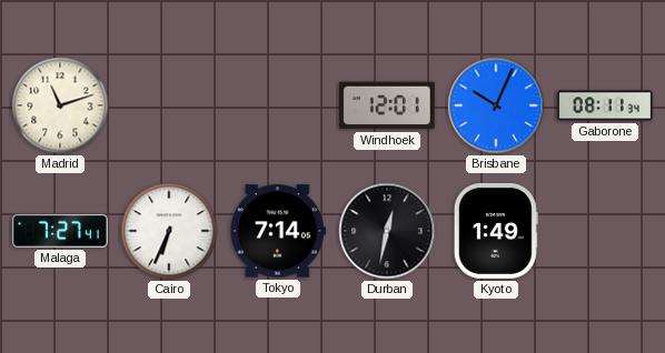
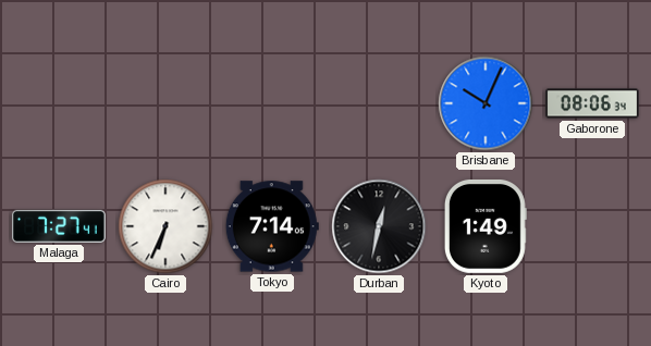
Madrid: 11:12 -> none
Windhoek: 12:01 -> none
Gaborone: 08:11 -> 08:06
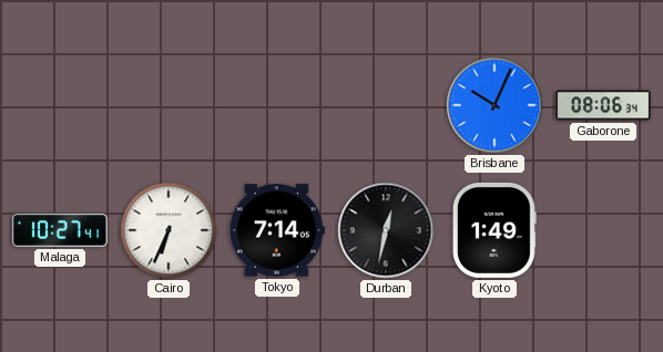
Malaga: 7:27 -> 10:27
